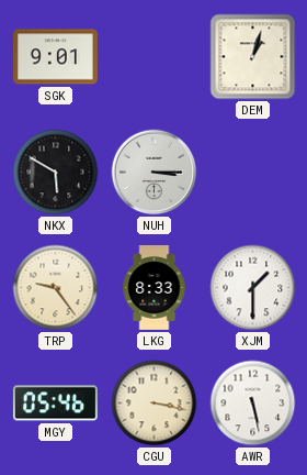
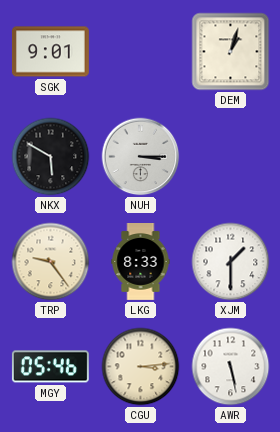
CGU: 3:17 -> 3:14
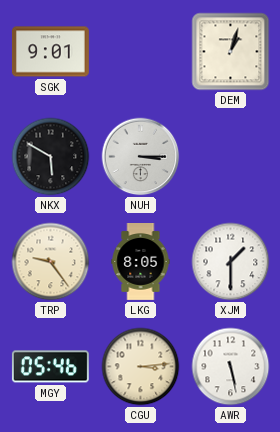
LKG: 8:33 -> 8:05
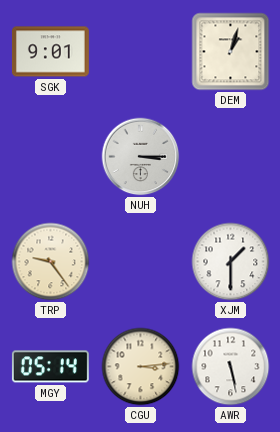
NKX: 5:50 -> none
LKG: 8:05 -> none
MGY: 05:46 -> 05:14
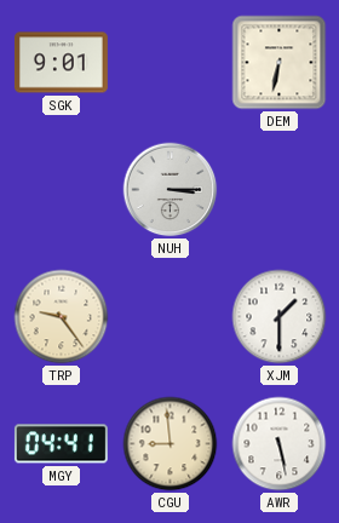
DEM: 1:03 -> 6:32
MGY: 05:14 -> 04:41
CGU: 3:14 -> 8:59
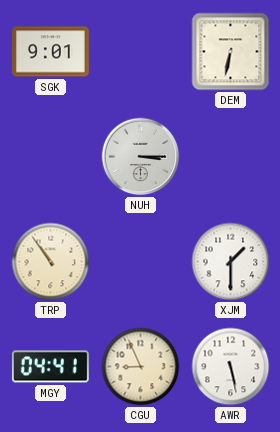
TRP: 9:24 -> 10:54
CGU: 8:59 -> 8:56
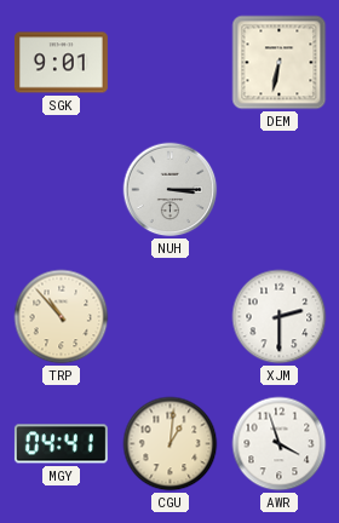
TRP: 10:54 -> 10:53
XJM: 1:30 -> 2:30
CGU: 8:56 -> 1:01
AWR: 5:28 -> 3:57
